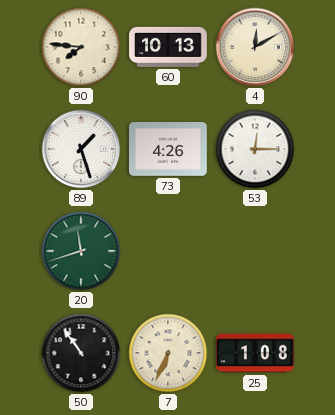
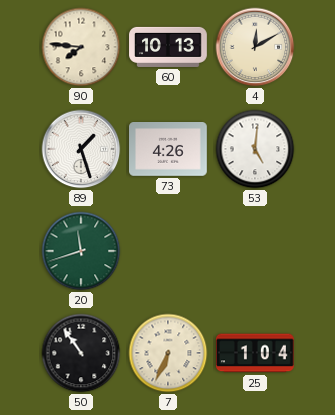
53: 12:15 -> 5:01
25: 1:08 -> 1:04
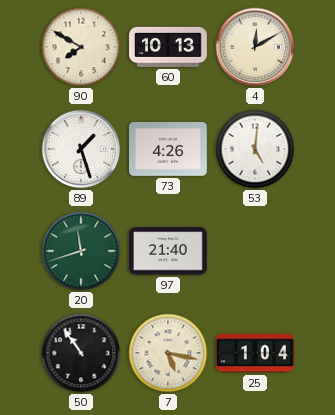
90: 7:46 -> 7:50
97: none -> 21:40
7: 6:34 -> 5:17
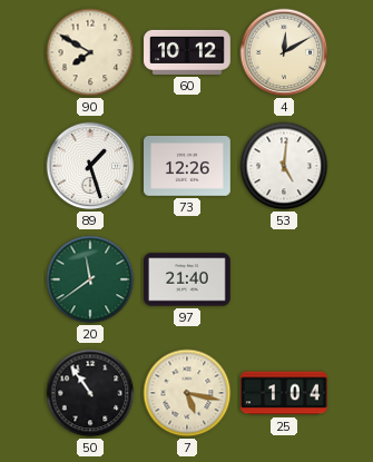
60: 10:13 -> 10:12
73: 4:26 -> 12:26
20: 11:42 -> 11:39
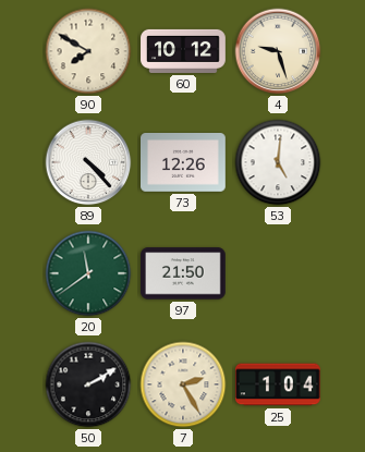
4: 12:10 -> 9:27
89: 1:27 -> 4:23
97: 21:40 -> 21:50
50: 10:54 -> 2:10
7: 5:17 -> 2:25
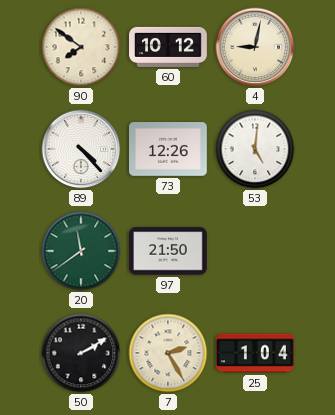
90: 7:50 -> 7:51
4: 9:27 -> 9:02
